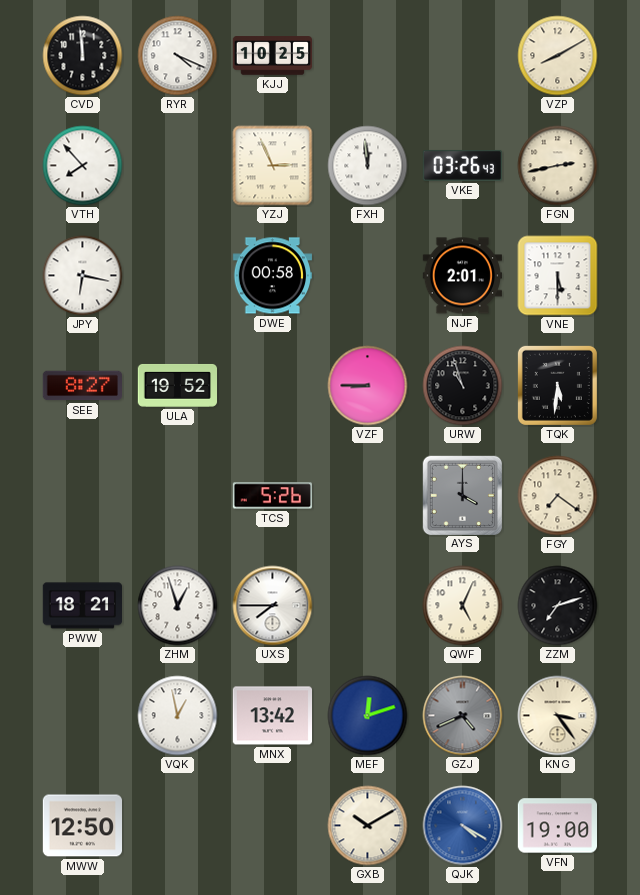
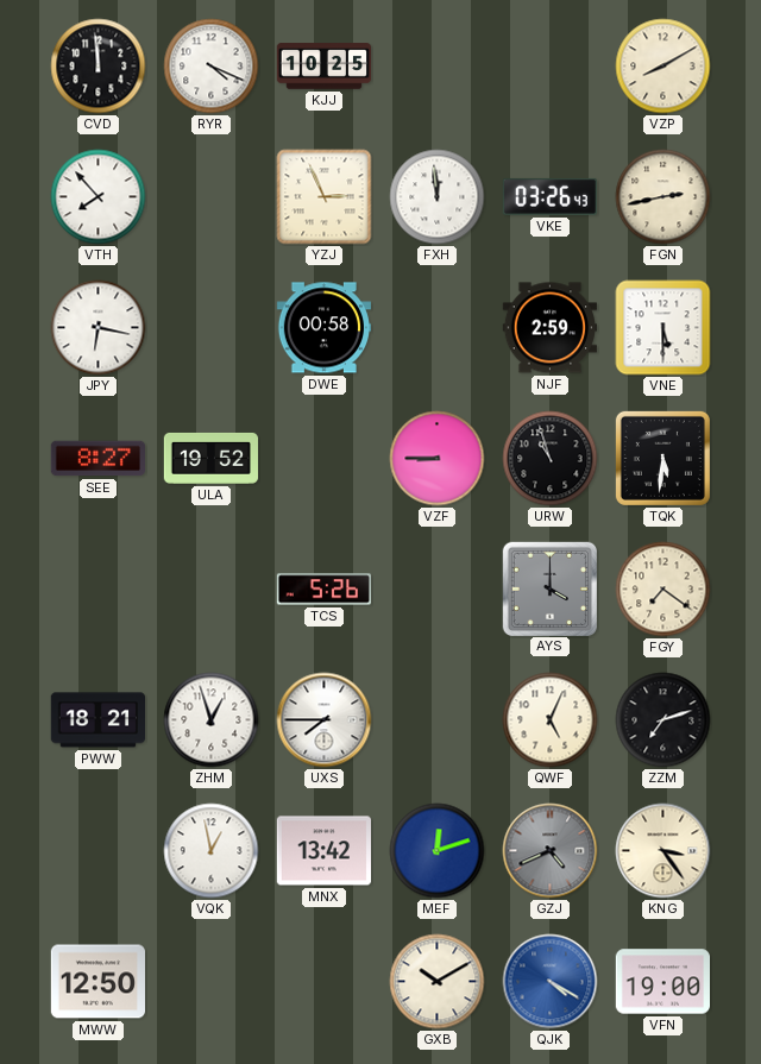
NJF: 2:01 -> 2:59
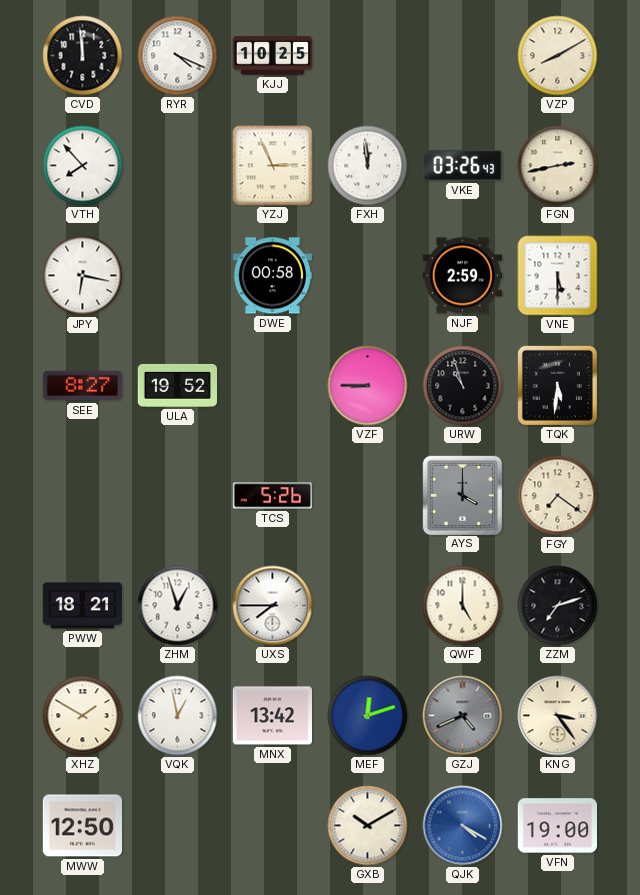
QWF: 5:04 -> 5:00
XHZ: none -> 1:50
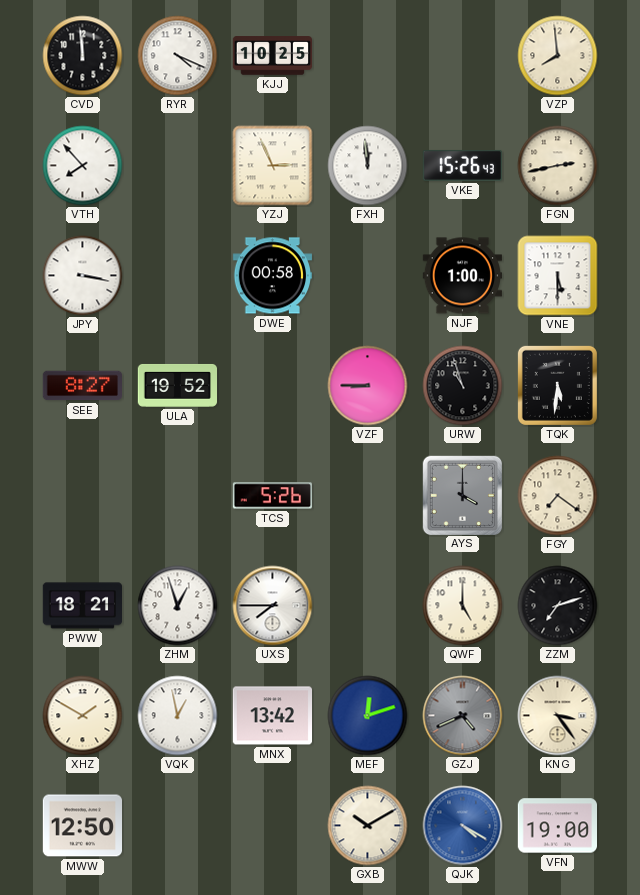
VZP: 8:10 -> 7:59
VKE: 03:26 -> 15:26
JPY: 6:17 -> 3:17
NJF: 2:59 -> 1:00
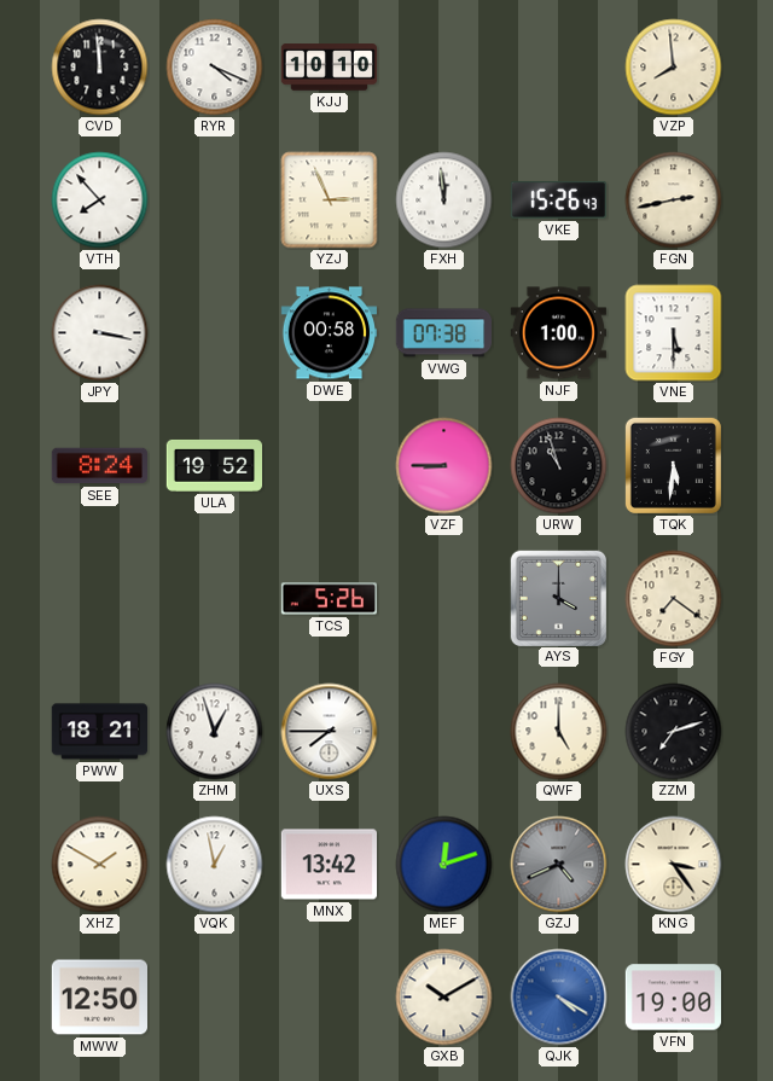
KJJ: 10:25 -> 10:10
VWG: none -> 07:38
SEE: 8:27 -> 8:24
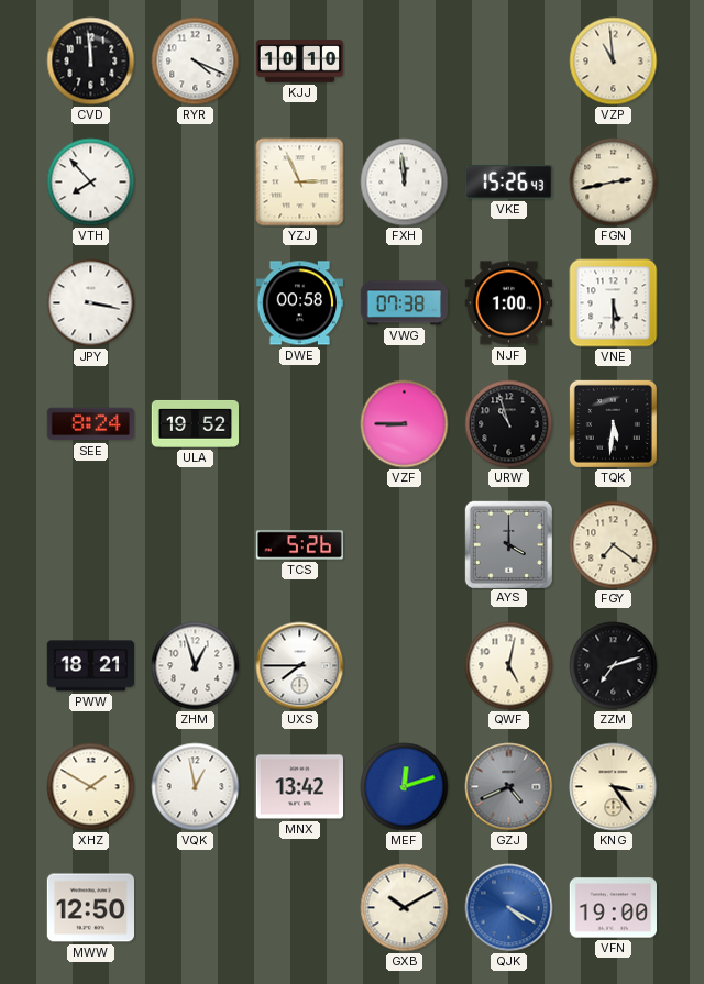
VZP: 7:59 -> 10:59
QWF: 5:00 -> 5:02
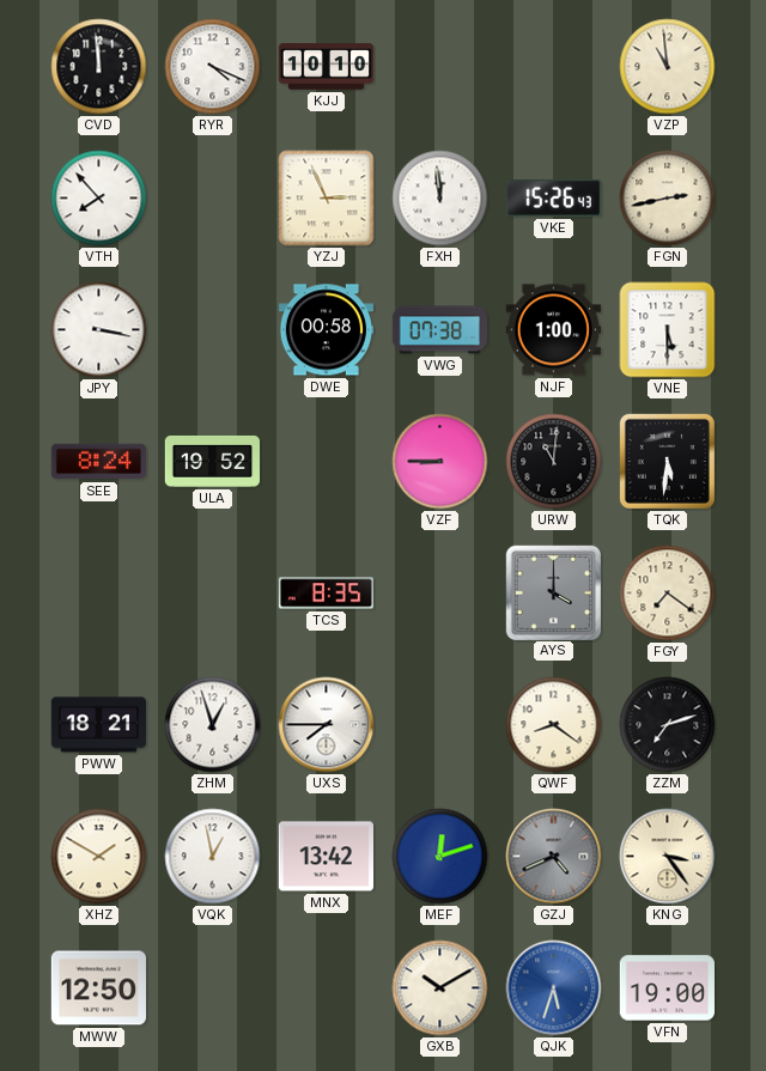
URW: 10:57 -> 11:01
TCS: 5:26 -> 8:35
QWF: 5:02 -> 8:21
QJK: 4:20 -> 5:33
